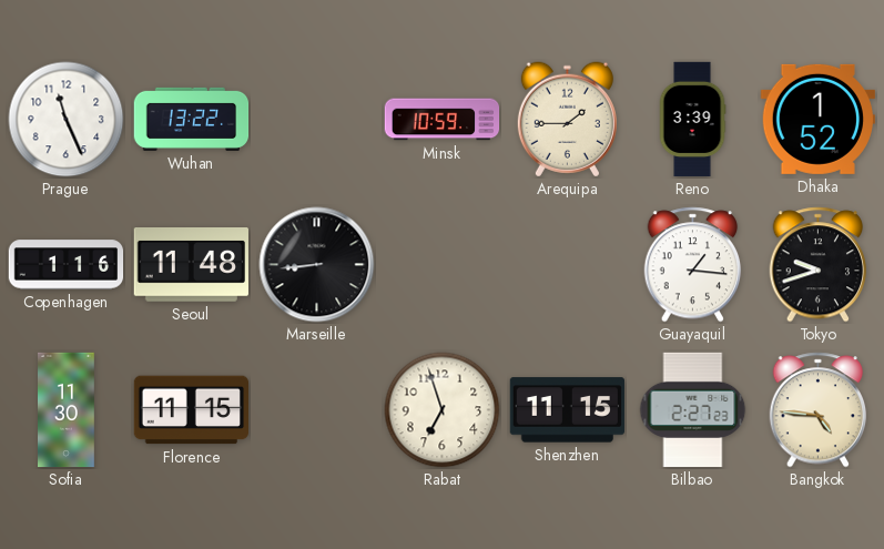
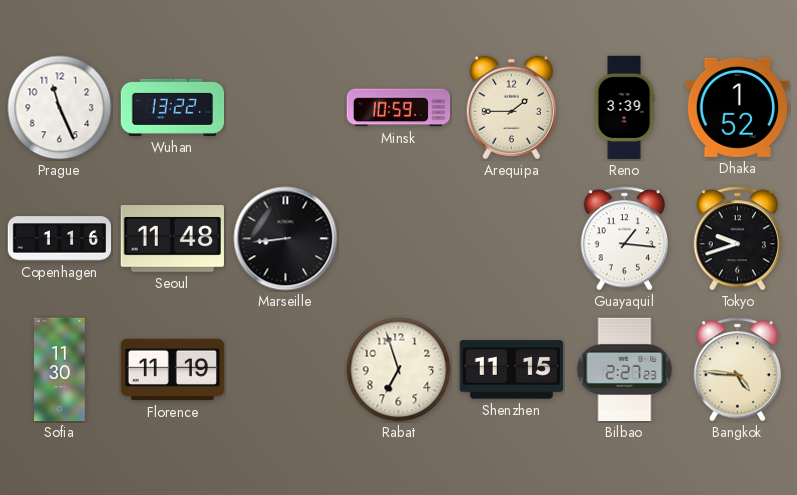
Florence: 11:15 -> 11:19
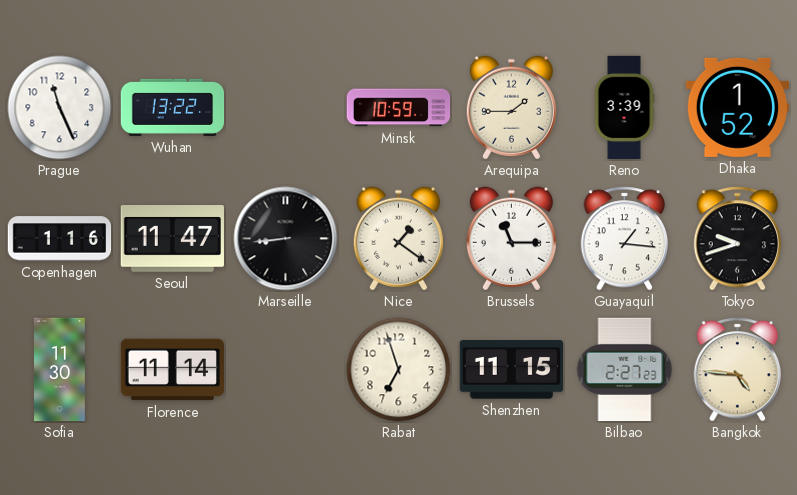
Seoul: 11:48 -> 11:47
Nice: none -> 1:21
Brussels: none -> 11:15
Florence: 11:19 -> 11:14
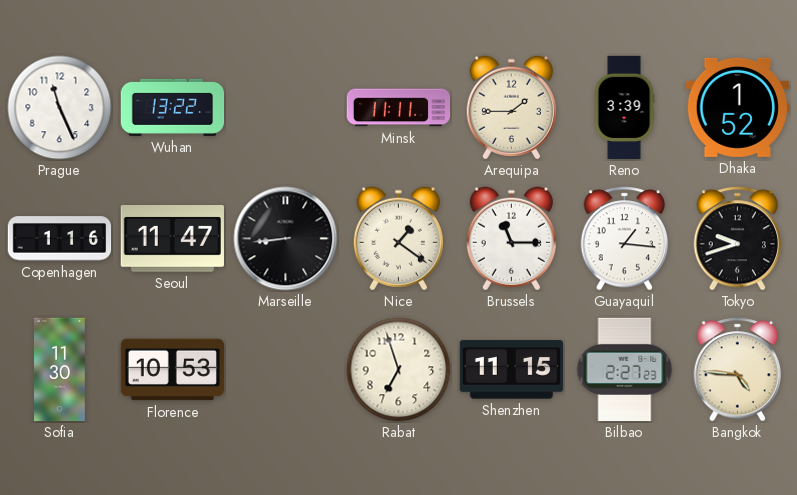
Minsk: 10:59 -> 11:11
Florence: 11:14 -> 10:53
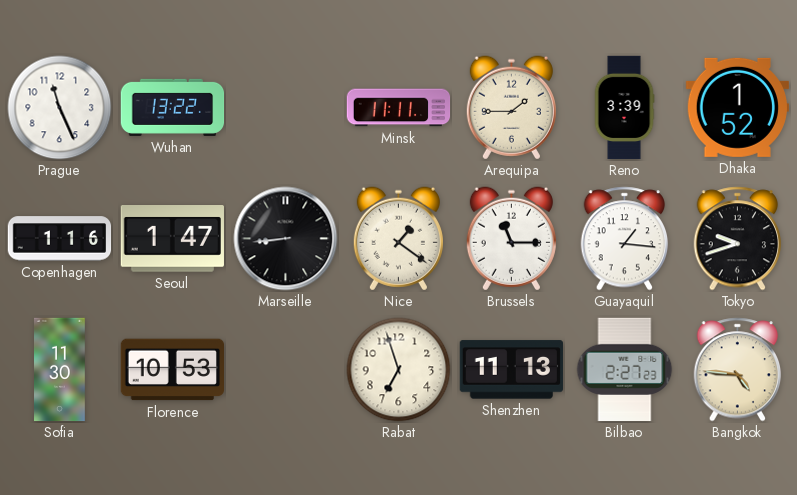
Seoul: 11:47 -> 1:47
Shenzhen: 11:15 -> 11:13
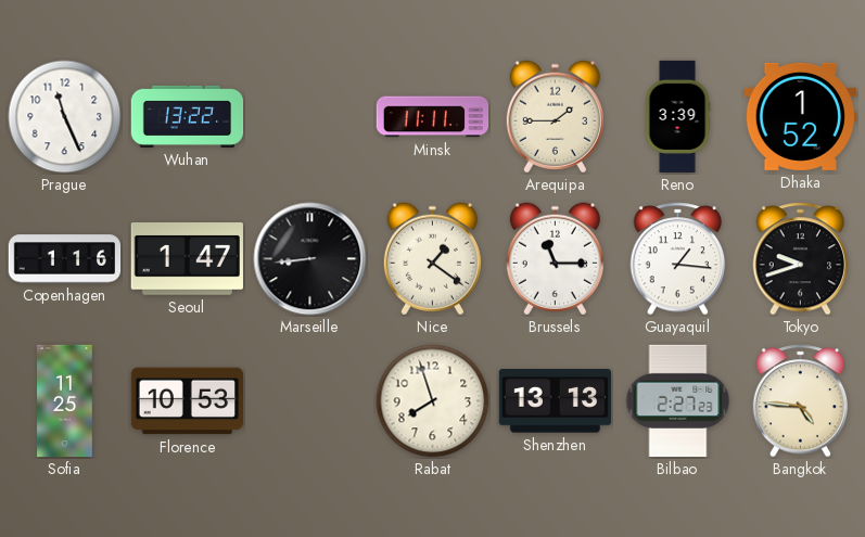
Sofia: 11:30 -> 11:25
Rabat: 6:57 -> 7:57
Shenzhen: 11:13 -> 13:13
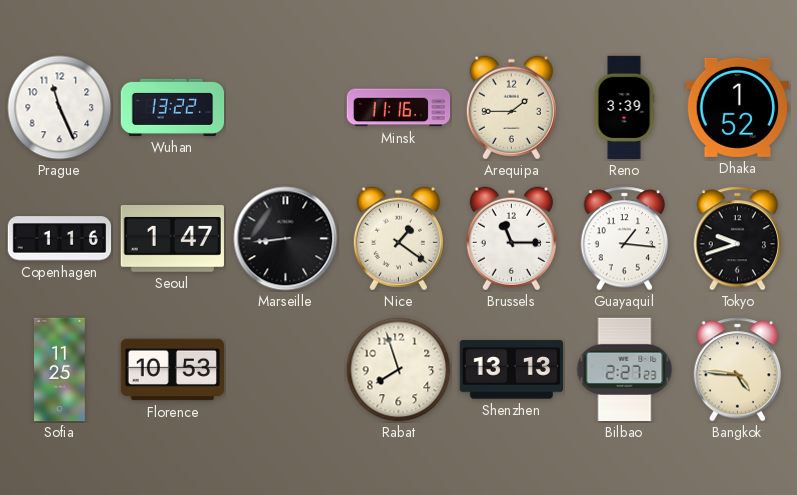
Minsk: 11:11 -> 11:16
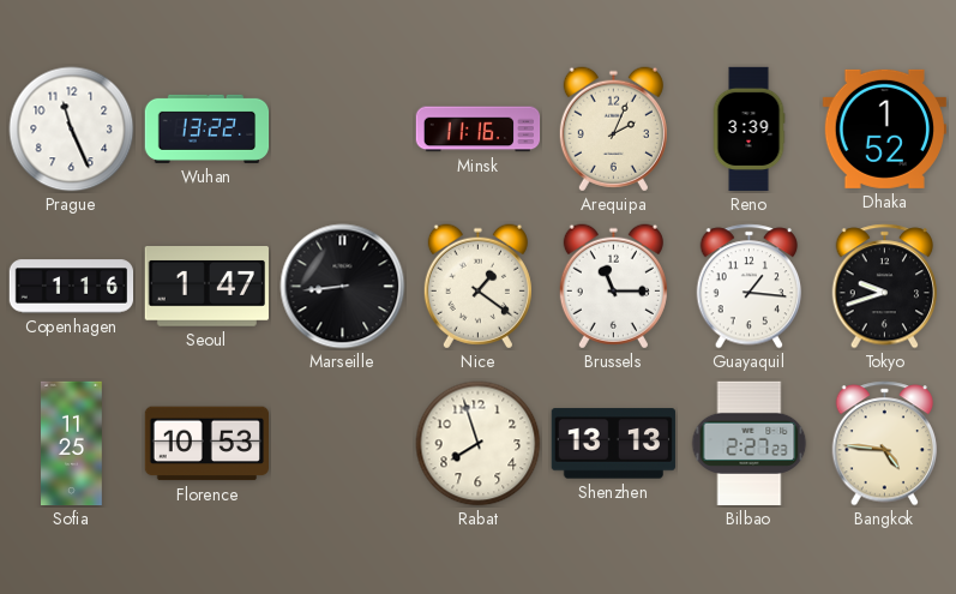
Arequipa: 1:45 -> 2:04
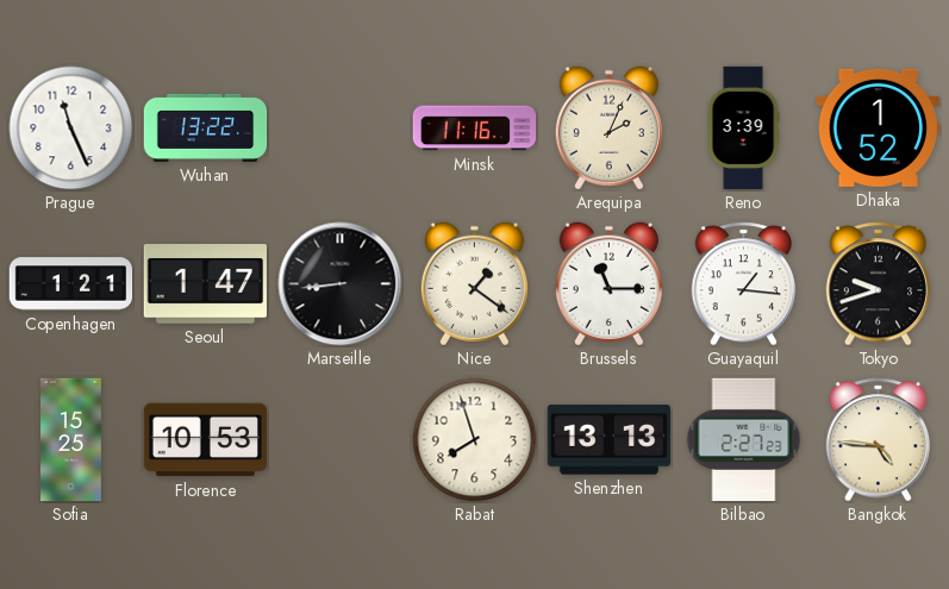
Copenhagen: 1:16 -> 1:21
Sofia: 11:25 -> 15:25
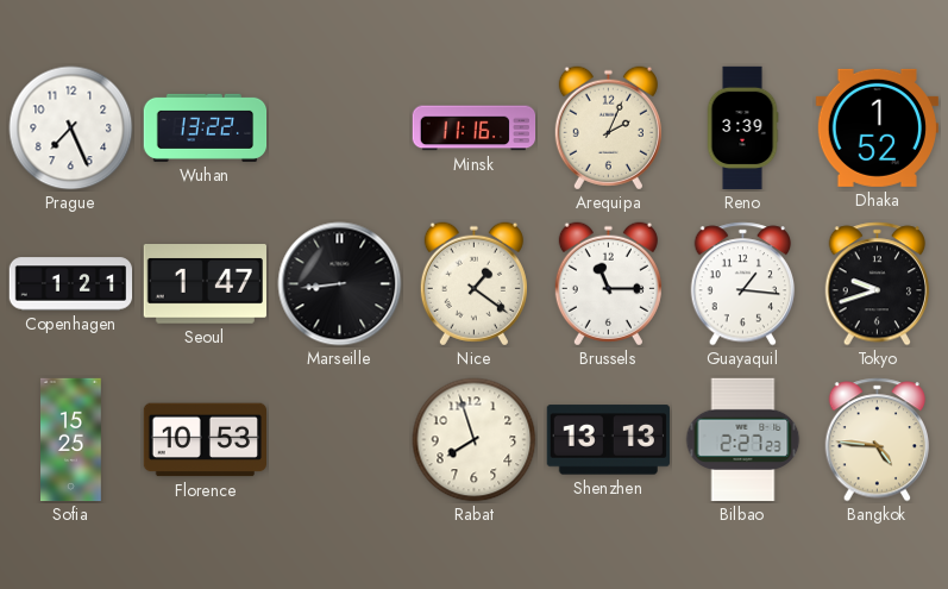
Prague: 11:26 -> 7:26
